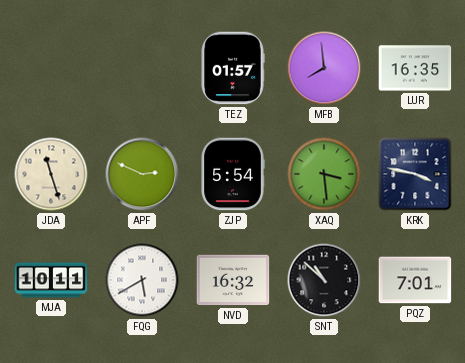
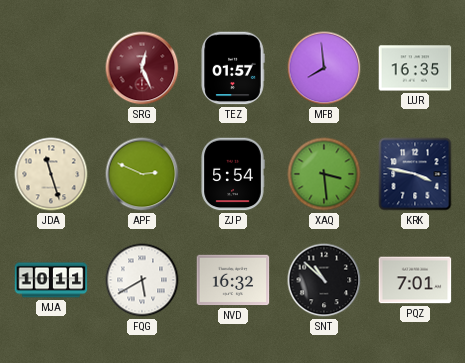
SRG: none -> 12:26
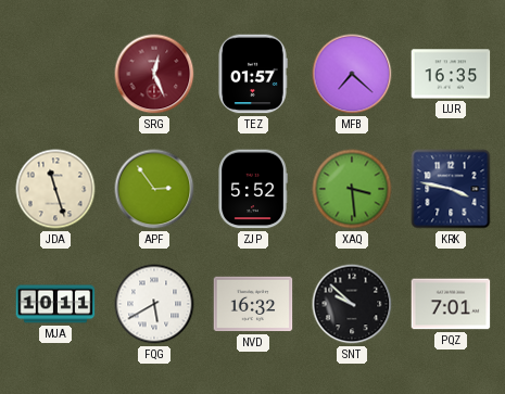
MFB: 7:59 -> 7:22
APF: 2:49 -> 2:54
ZJP: 5:54 -> 5:52
SNT: 10:52 -> 9:52
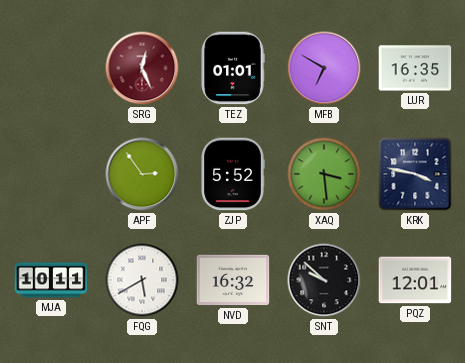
TEZ: 01:57 -> 01:01
MFB: 7:22 -> 6:50
JDA: 11:27 -> none
PQZ: 7:01 -> 12:01
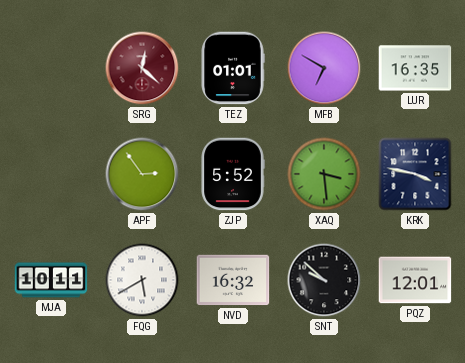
SRG: 12:26 -> 12:22
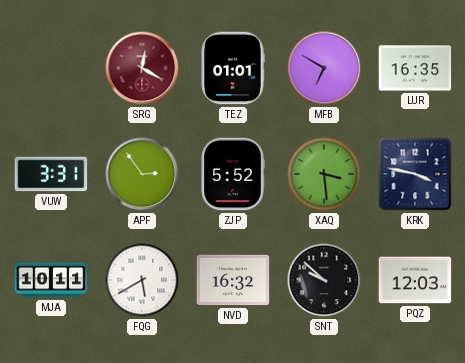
SRG: 12:22 -> 12:20
VUW: none -> 3:31
PQZ: 12:01 -> 12:03
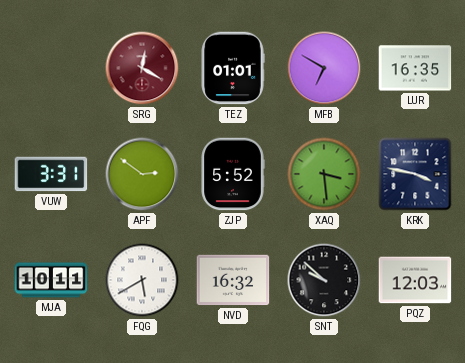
APF: 2:54 -> 2:51
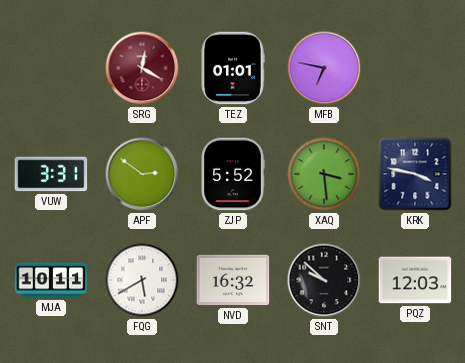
MFB: 6:50 -> 6:47
LUR: 16:35 -> none
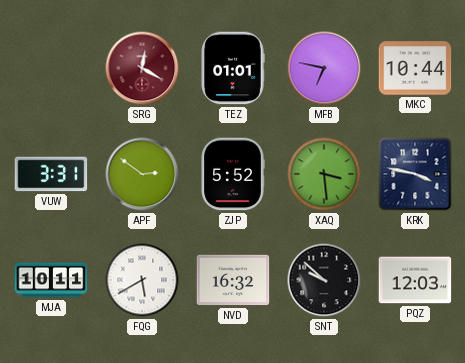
MKC: none -> 10:44
